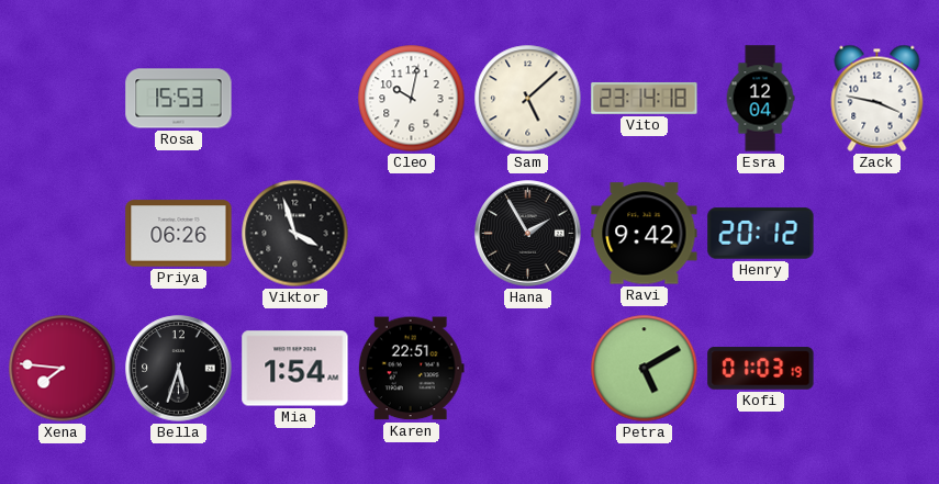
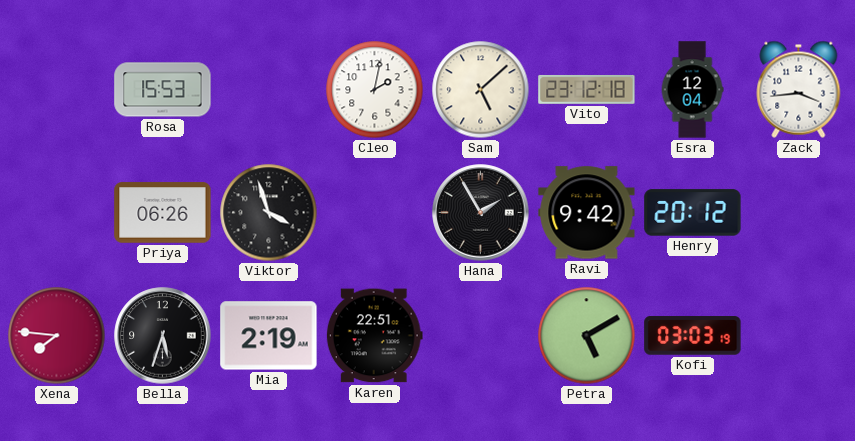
Cleo: 10:02 -> 2:02
Vito: 23:14 -> 23:12
Zack: 3:47 -> 3:44
Mia: 1:54 -> 2:19
Kofi: 01:03 -> 03:03
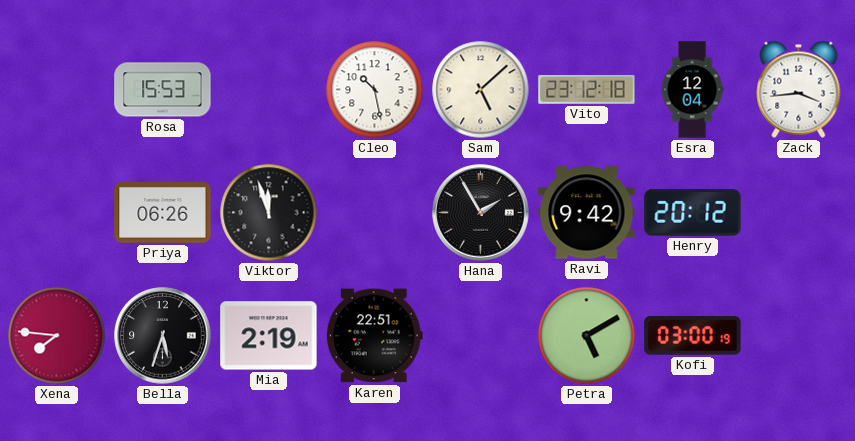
Cleo: 2:02 -> 10:28
Viktor: 3:57 -> 11:57
Kofi: 03:03 -> 03:00
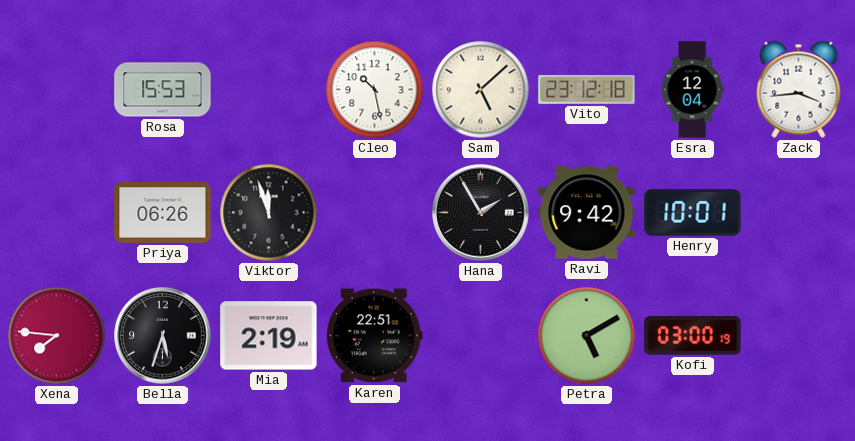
Henry: 20:12 -> 10:01
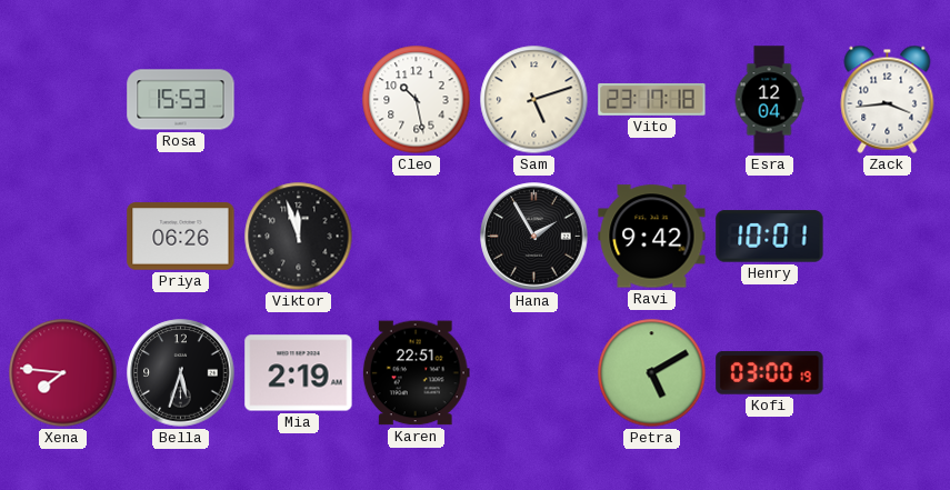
Sam: 5:08 -> 5:12
Vito: 23:12 -> 23:17
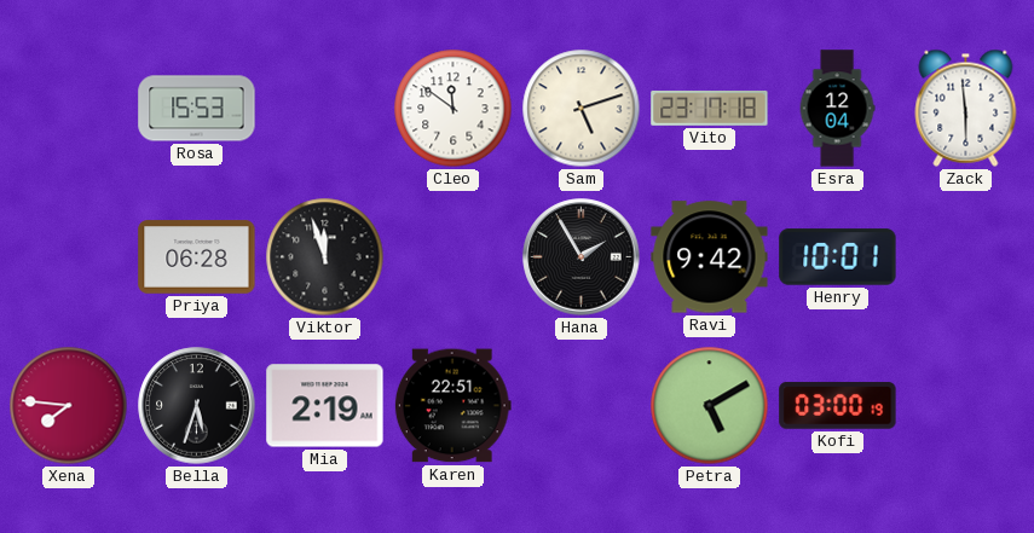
Cleo: 10:28 -> 11:51
Zack: 3:44 -> 5:59
Priya: 06:26 -> 06:28
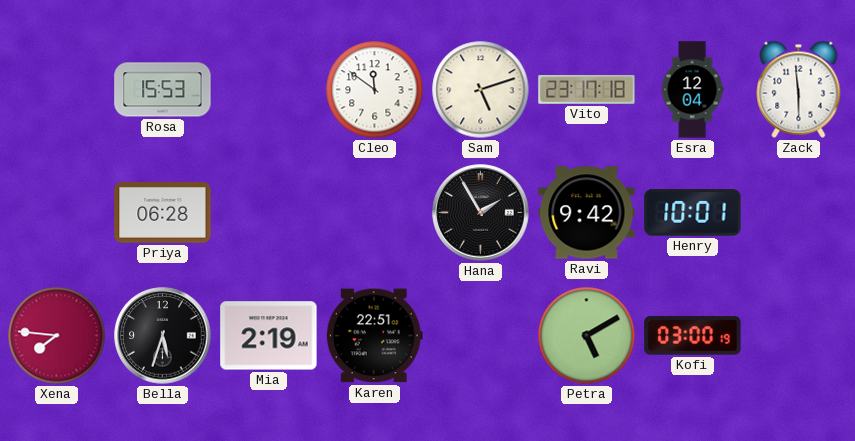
Viktor: 11:57 -> none
